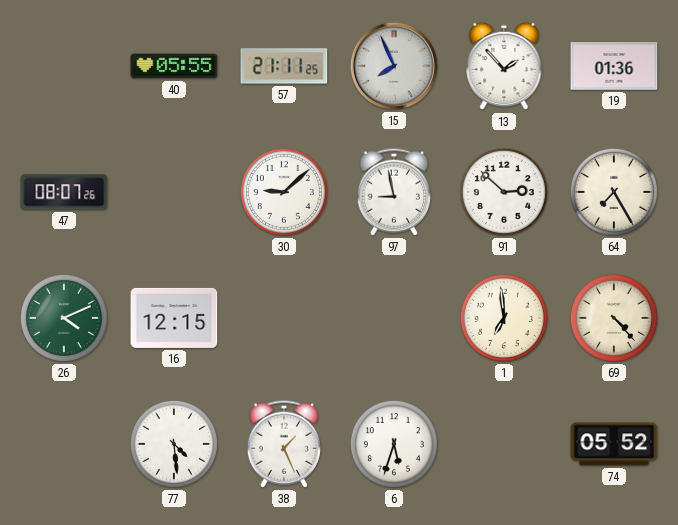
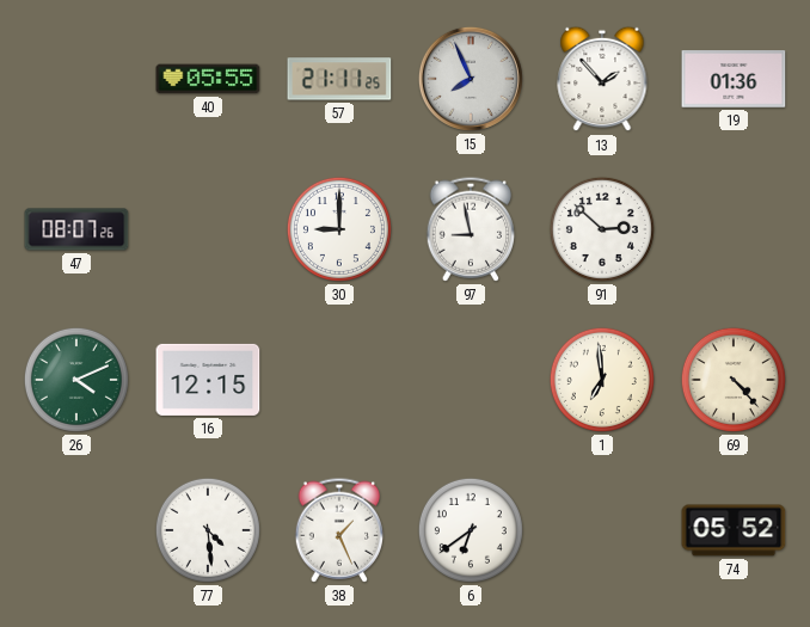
30: 9:08 -> 9:00
64: 7:25 -> none
6: 5:33 -> 6:39
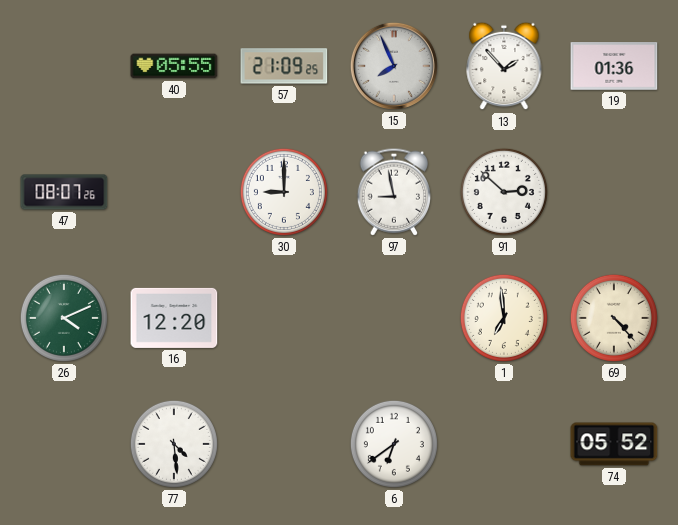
57: 21:11 -> 21:09
16: 12:15 -> 12:20
38: 1:26 -> none
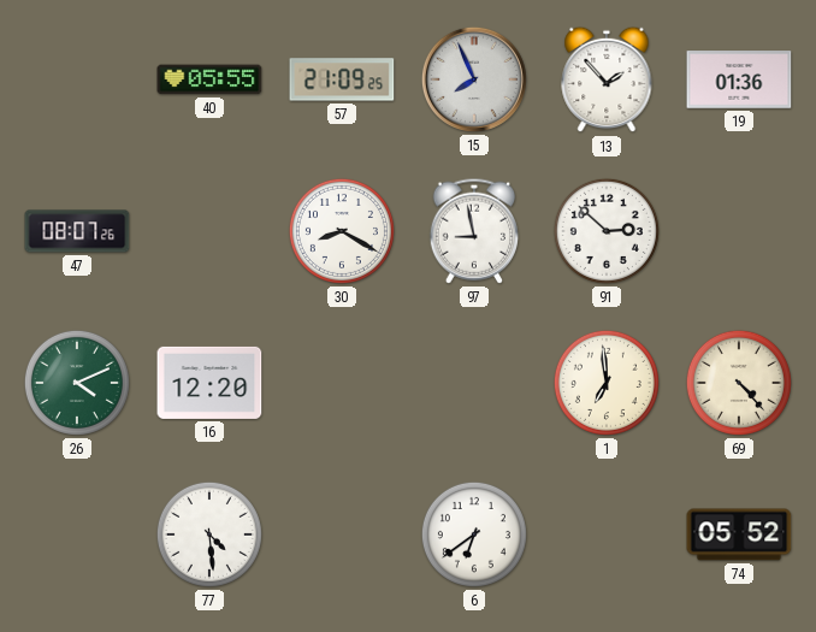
30: 9:00 -> 8:20
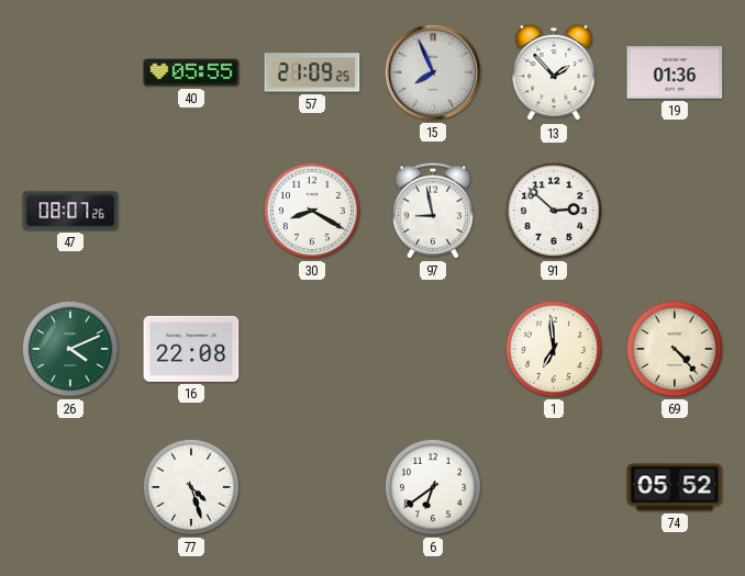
16: 12:20 -> 22:08
77: 4:29 -> 4:27
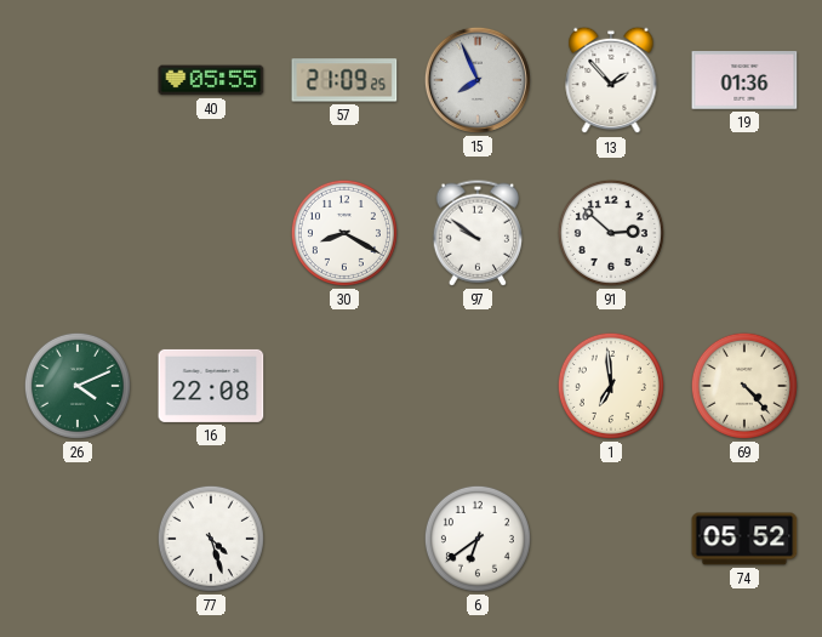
47: 08:07 -> none
97: 8:58 -> 9:51
